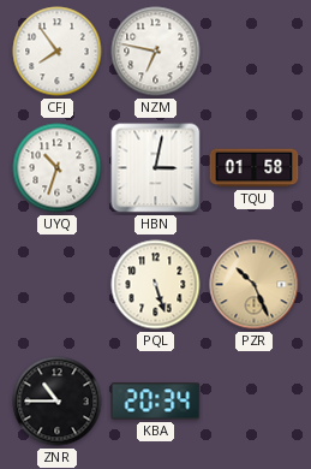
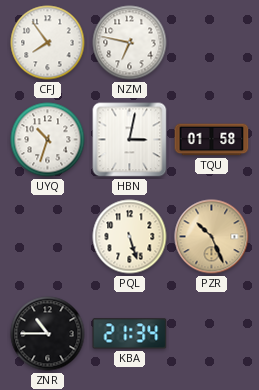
KBA: 20:34 -> 21:34
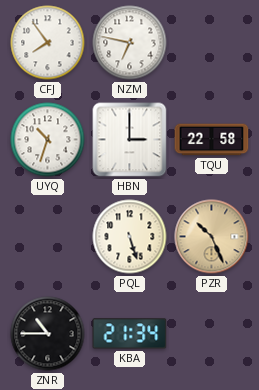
HBN: 3:02 -> 3:00
TQU: 01:58 -> 22:58
